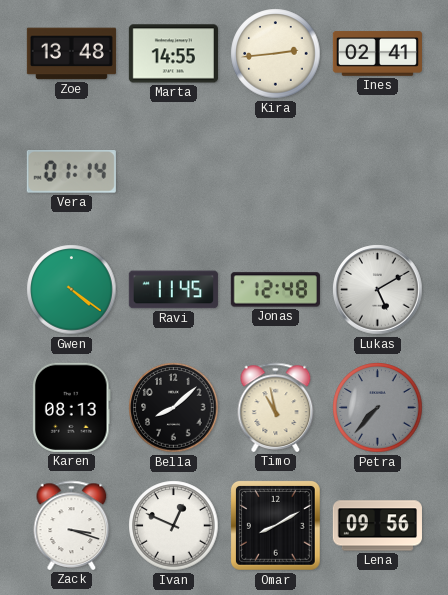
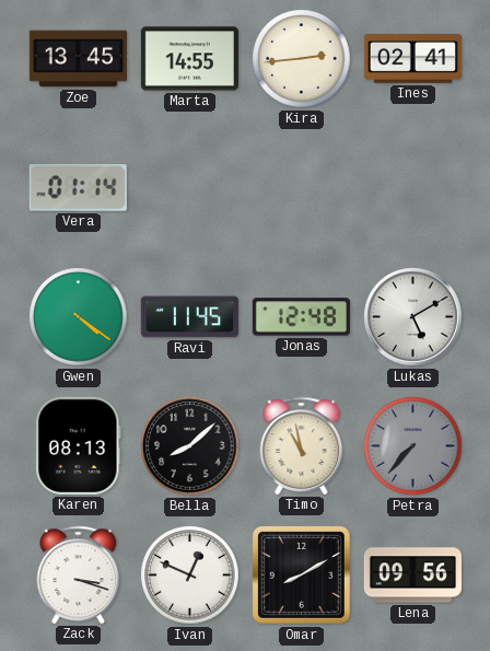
Zoe: 13:48 -> 13:45
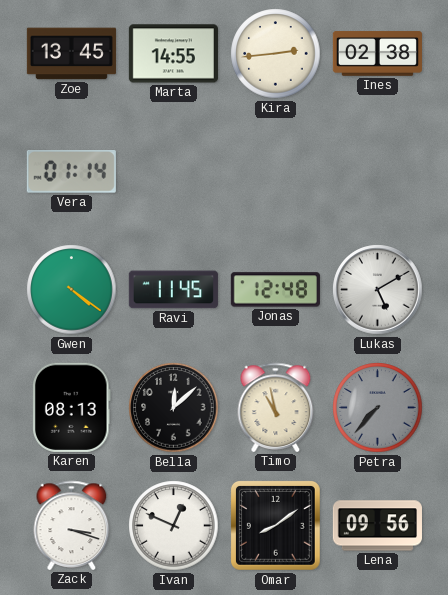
Ines: 02:41 -> 02:38
Bella: 8:08 -> 12:08
Omar: 8:10 -> 8:09
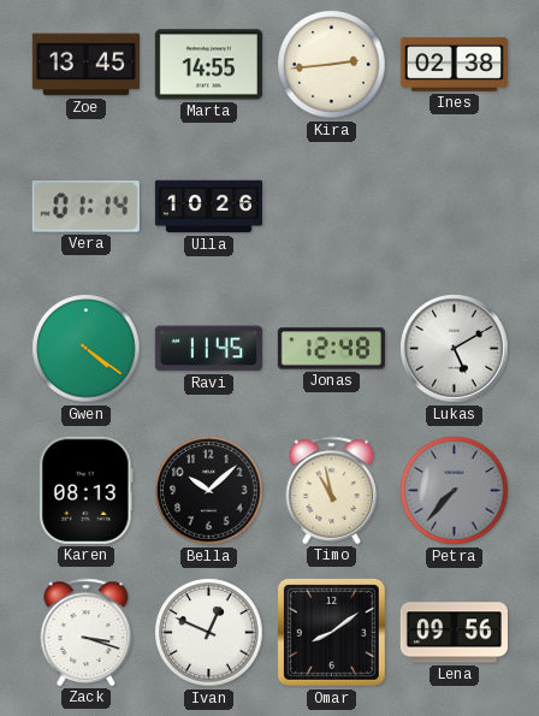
Ulla: none -> 10:26
Bella: 12:08 -> 10:08
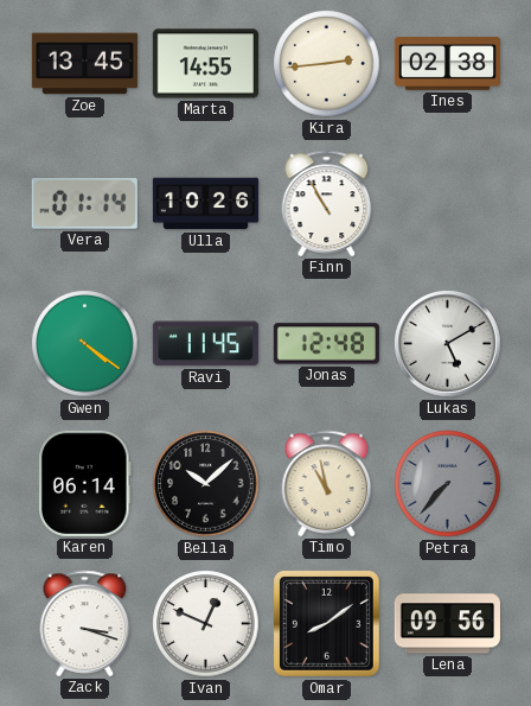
Finn: none -> 10:55
Karen: 08:13 -> 06:14
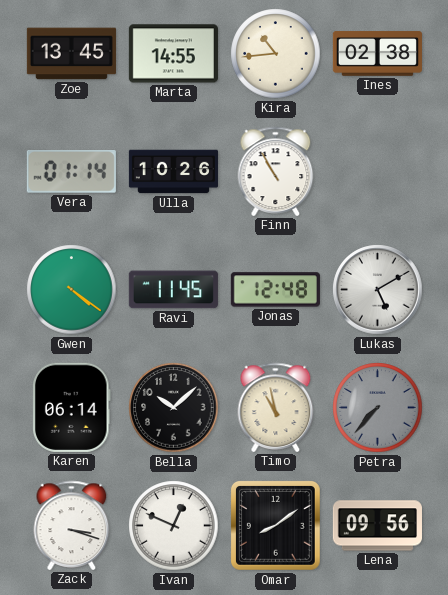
Kira: 2:44 -> 10:44
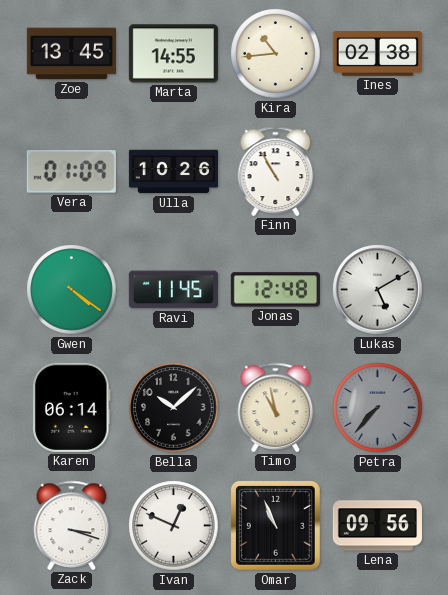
Vera: 01:14 -> 01:09
Omar: 8:09 -> 10:56
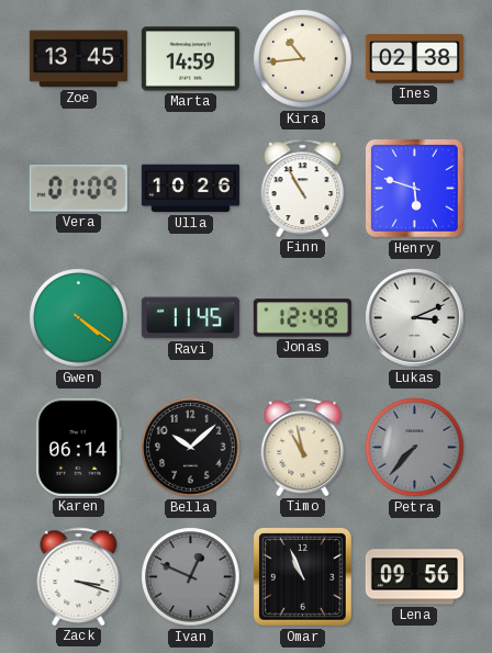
Marta: 14:55 -> 14:59
Henry: none -> 5:48
Lukas: 5:10 -> 3:11
Ivan dial: white -> grey
